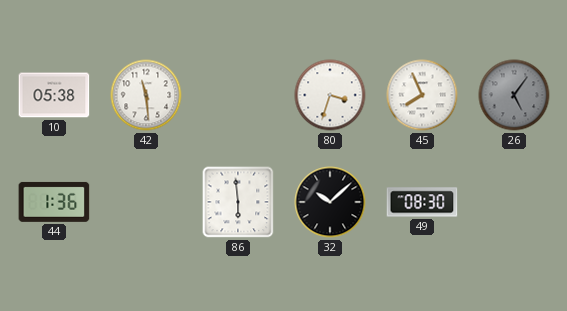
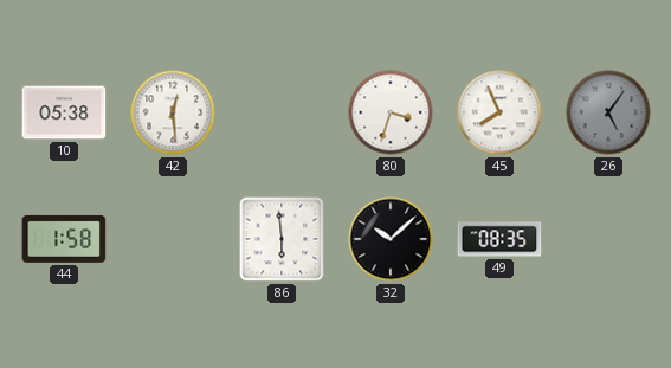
42: 11:29 -> 12:29
44: 1:36 -> 1:58
49: 08:30 -> 08:35
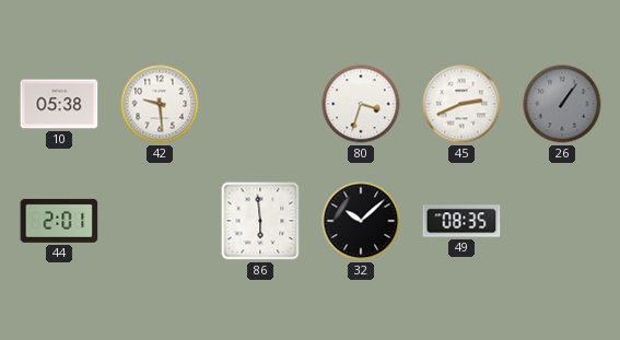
42: 12:29 -> 9:29
45: 7:56 -> 2:41
26: 5:06 -> 1:06
44: 1:58 -> 2:01
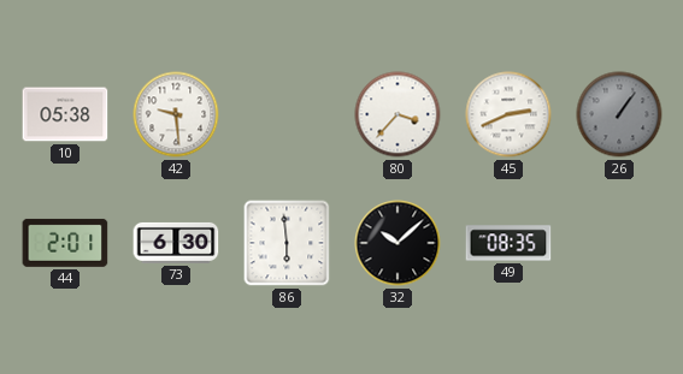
80: 3:33 -> 3:37
73: none -> 6:30
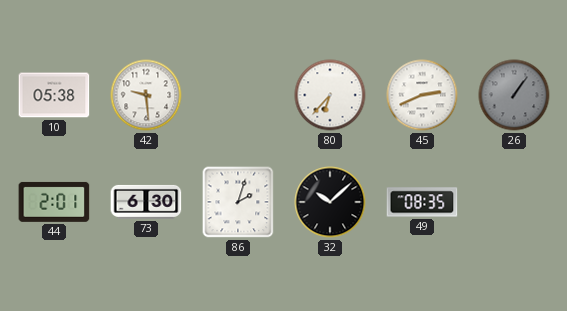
80: 3:37 -> 6:37
86: 5:59 -> 2:03
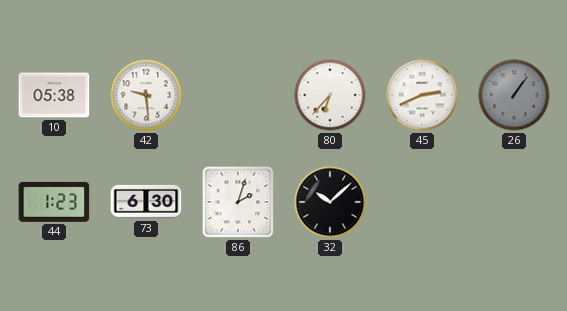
44: 2:01 -> 1:23
49: 08:35 -> none
